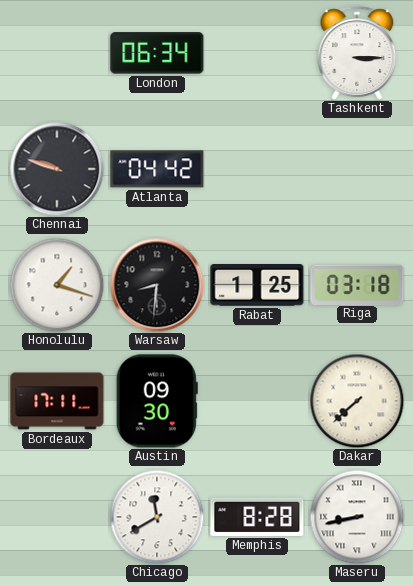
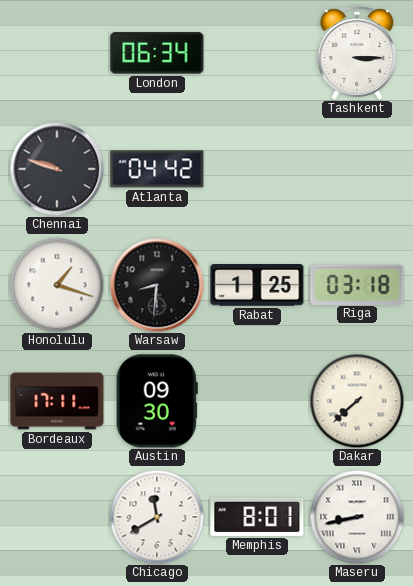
Memphis: 8:28 -> 8:01
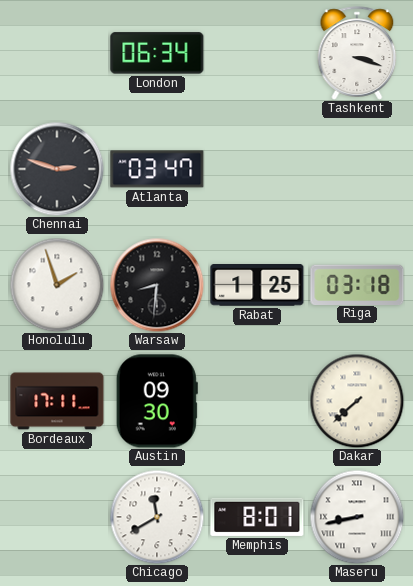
Tashkent: 3:15 -> 3:18
Chennai: 9:48 -> 2:48
Atlanta: 04:42 -> 03:47
Honolulu: 1:18 -> 1:57
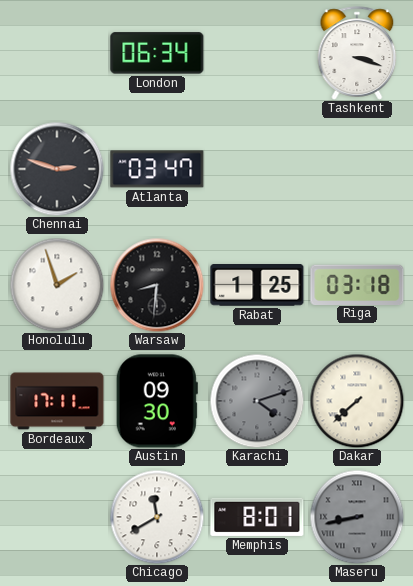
Karachi: none -> 4:12
Maseru dial: white -> grey
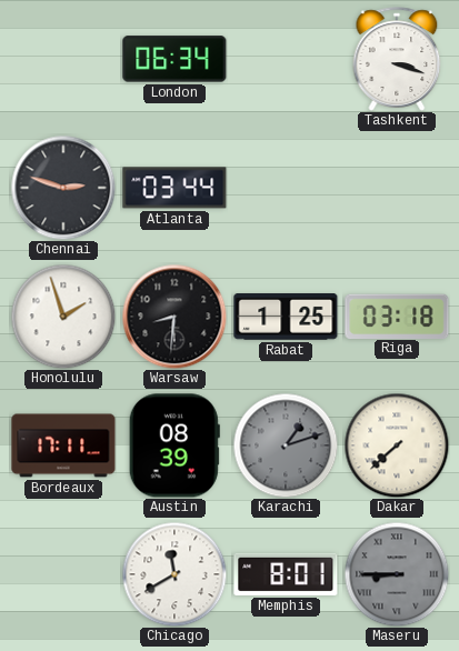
Atlanta: 03:47 -> 03:44
Austin: 09:30 -> 08:39
Karachi: 4:12 -> 1:12
Maseru: 8:43 -> 8:45
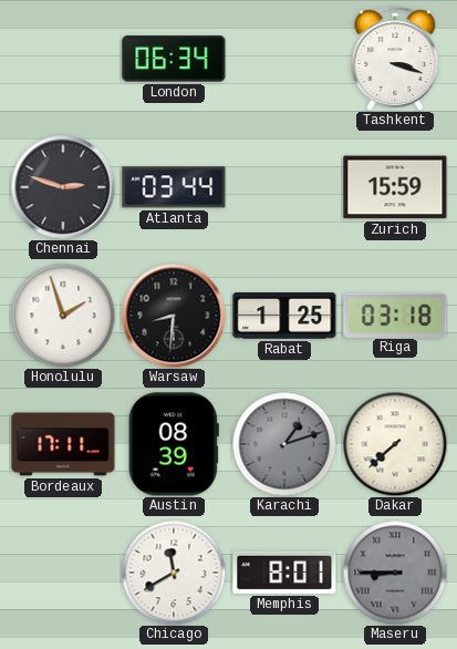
Zurich: none -> 15:59
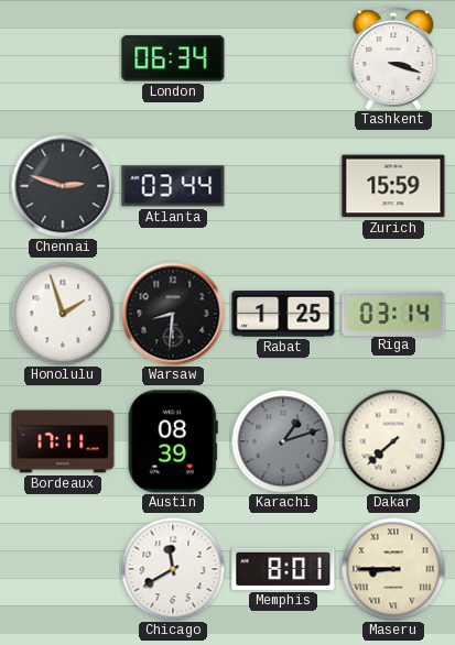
Riga: 03:18 -> 03:14
Maseru dial: grey -> cream
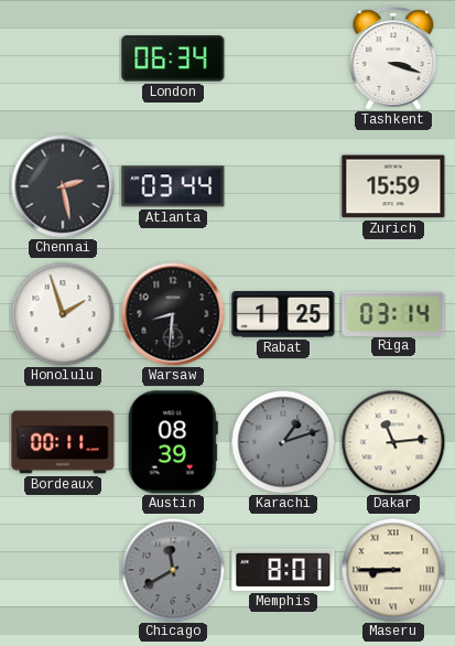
Chennai: 2:48 -> 2:28
Bordeaux: 17:11 -> 00:11
Dakar: 7:38 -> 11:14
Chicago dial: white -> grey
